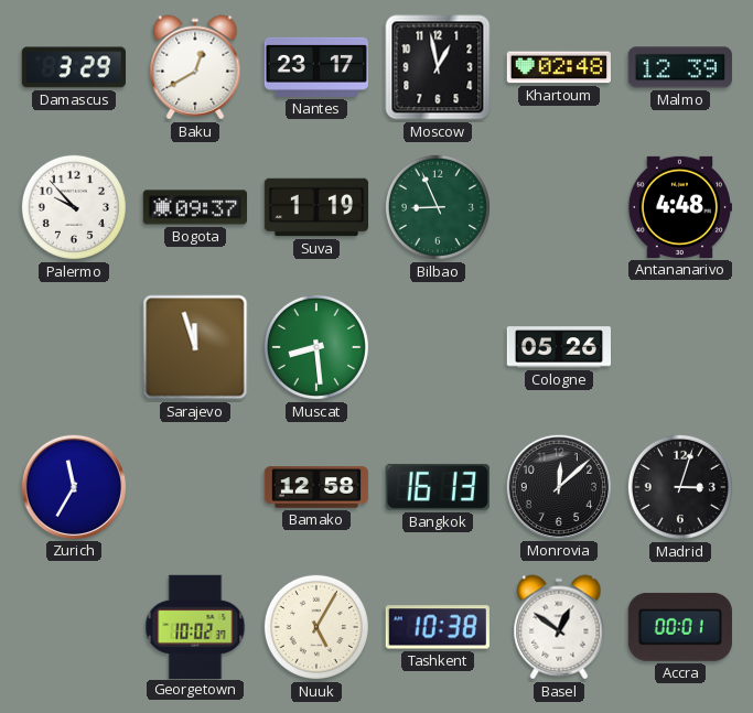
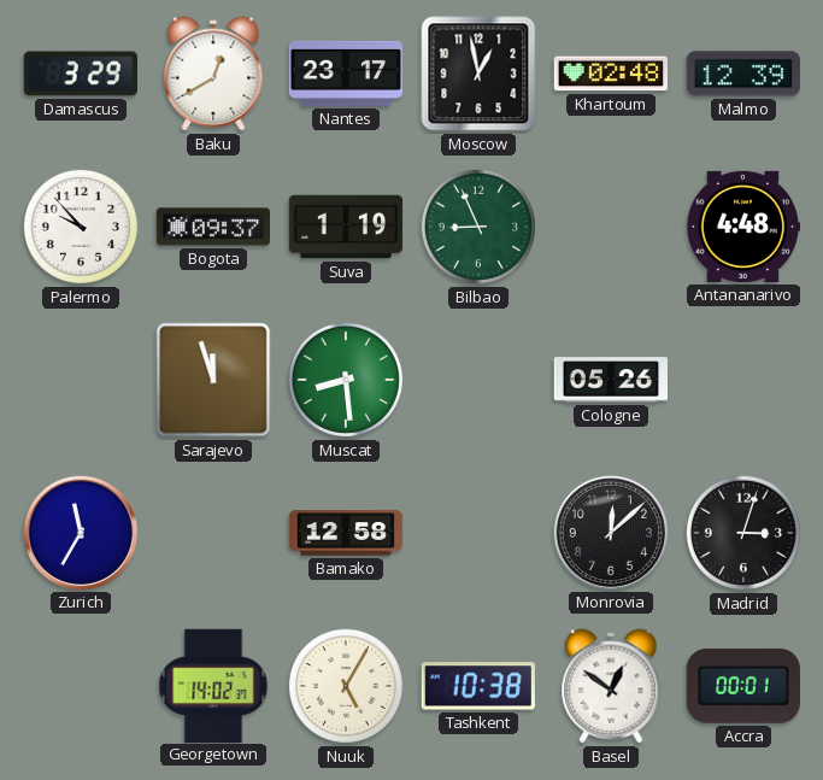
Bangkok: 16:13 -> none
Georgetown: 10:02 -> 14:02
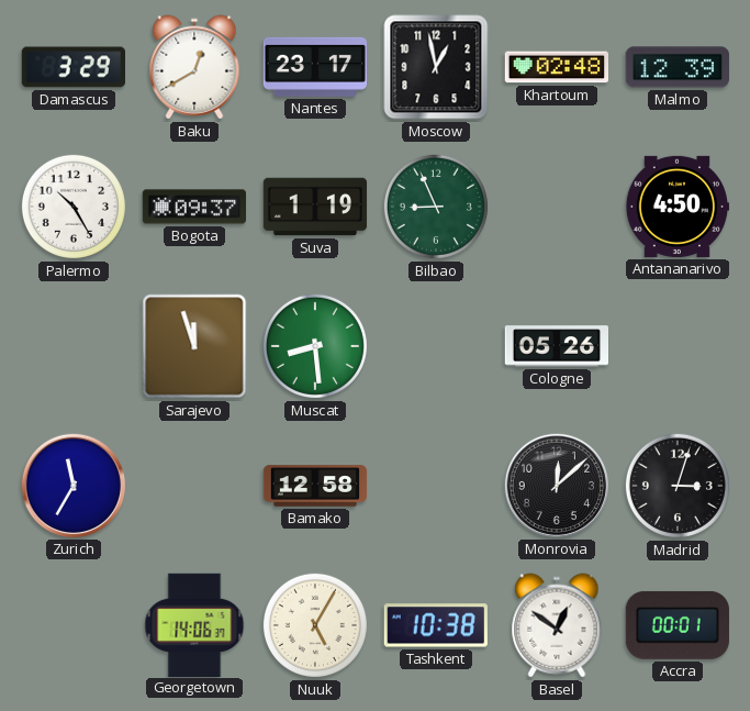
Palermo: 9:53 -> 10:25
Antananarivo: 4:48 -> 4:50
Georgetown: 14:02 -> 14:06
